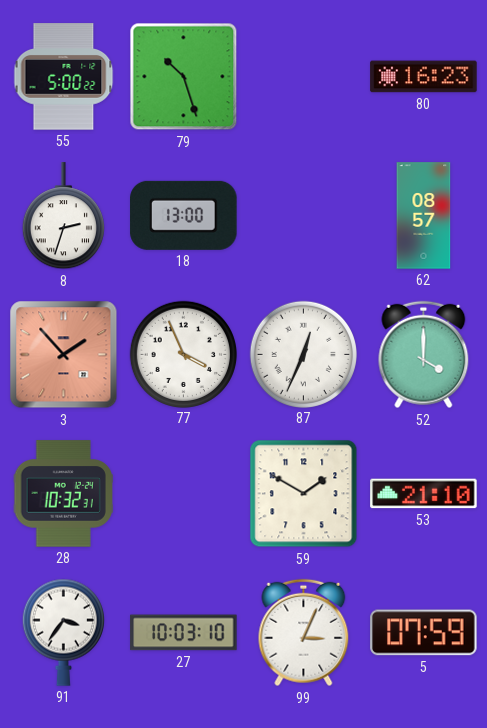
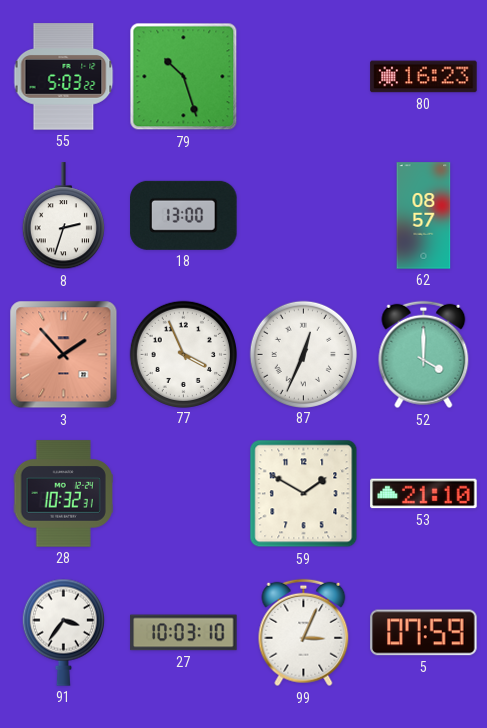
55: 5:00 -> 5:03
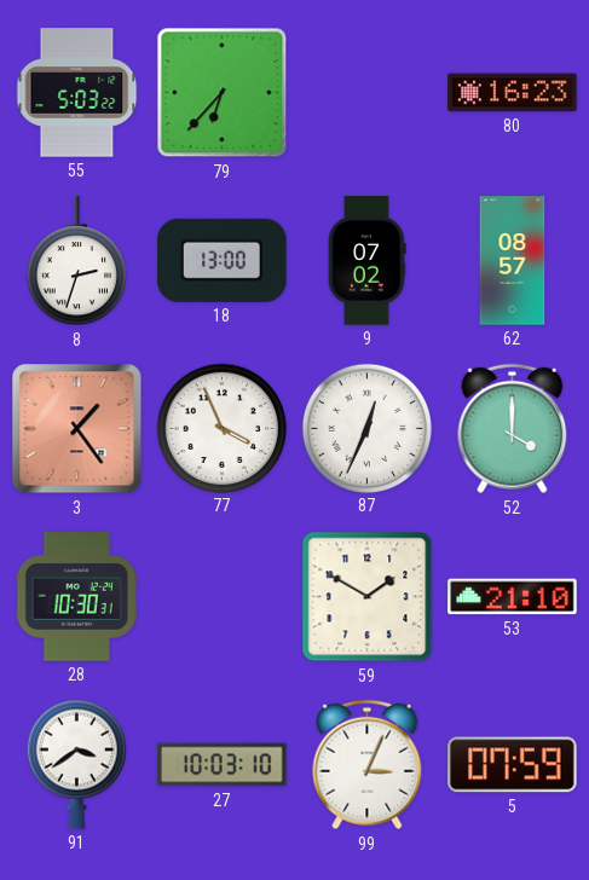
79: 10:27 -> 6:37
9: none -> 07:02
3: 1:53 -> 1:24
28: 10:32 -> 10:30
91: 3:36 -> 3:39
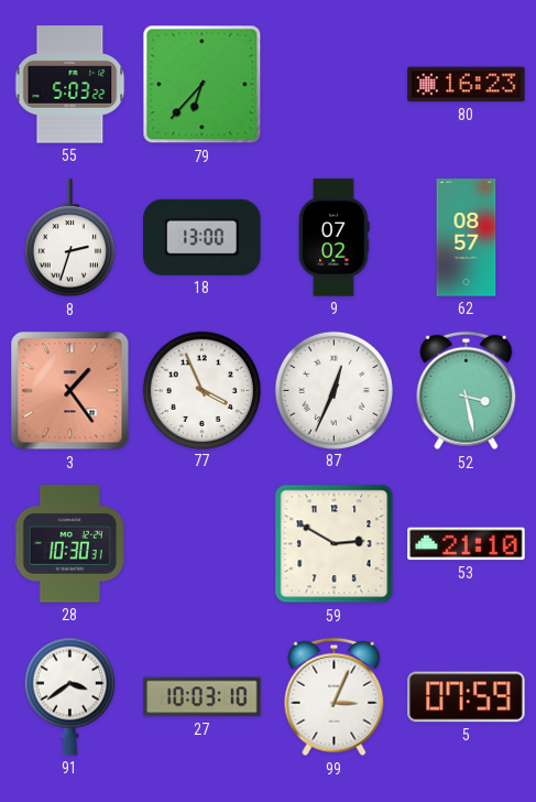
52: 4:00 -> 3:28
59: 1:50 -> 2:50
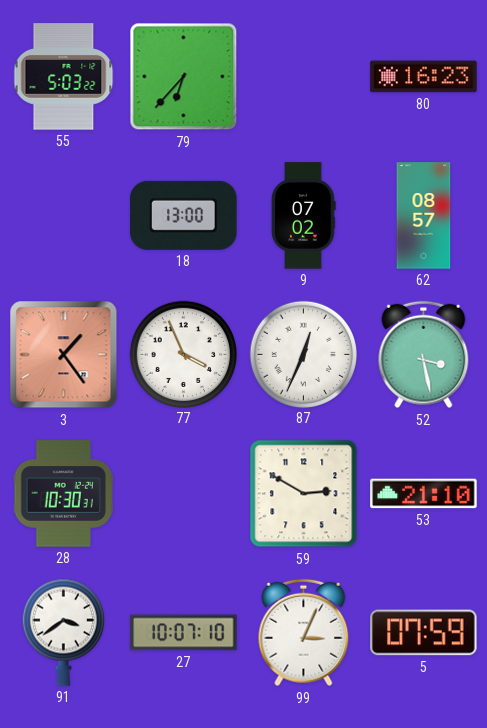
8: 2:33 -> none
27: 10:03 -> 10:07
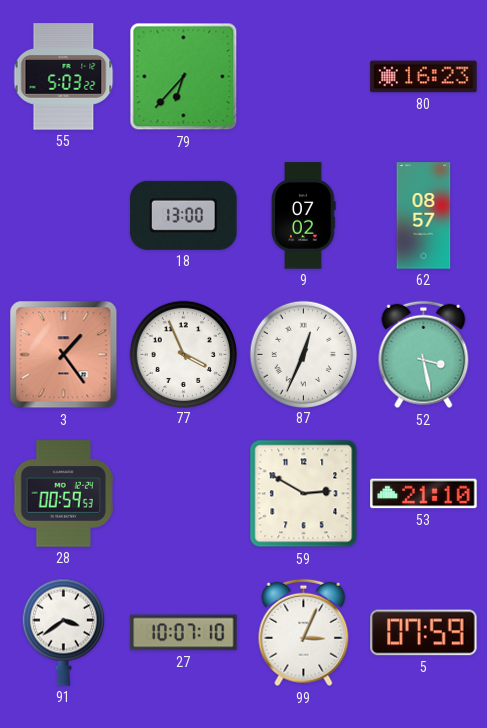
28: 10:30 -> 00:59
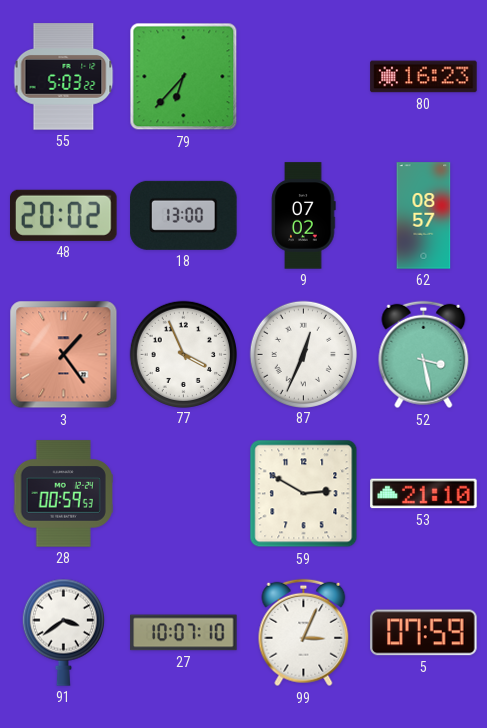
48: none -> 20:02
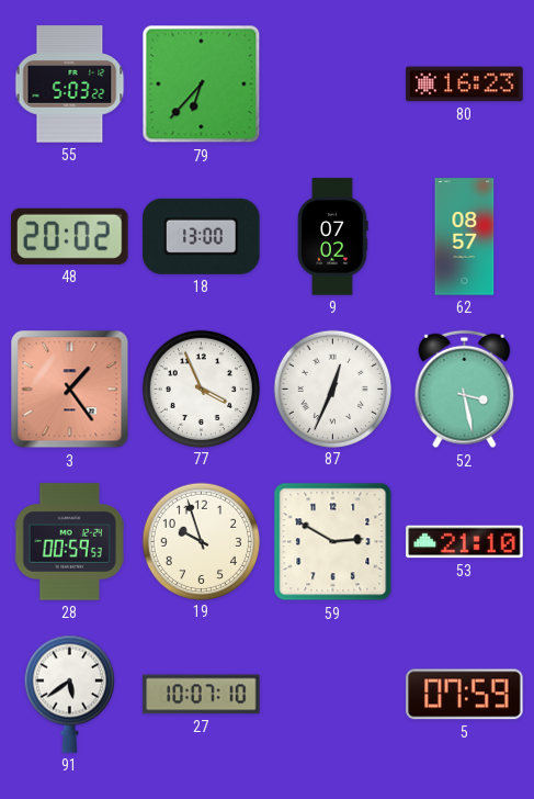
19: none -> 9:57
91: 3:39 -> 5:39
99: 3:04 -> none
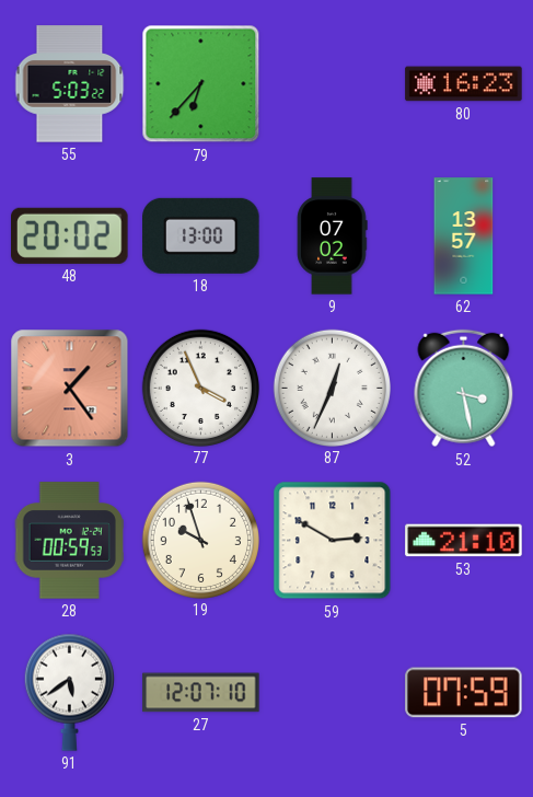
62: 08:57 -> 13:57
27: 10:07 -> 12:07
